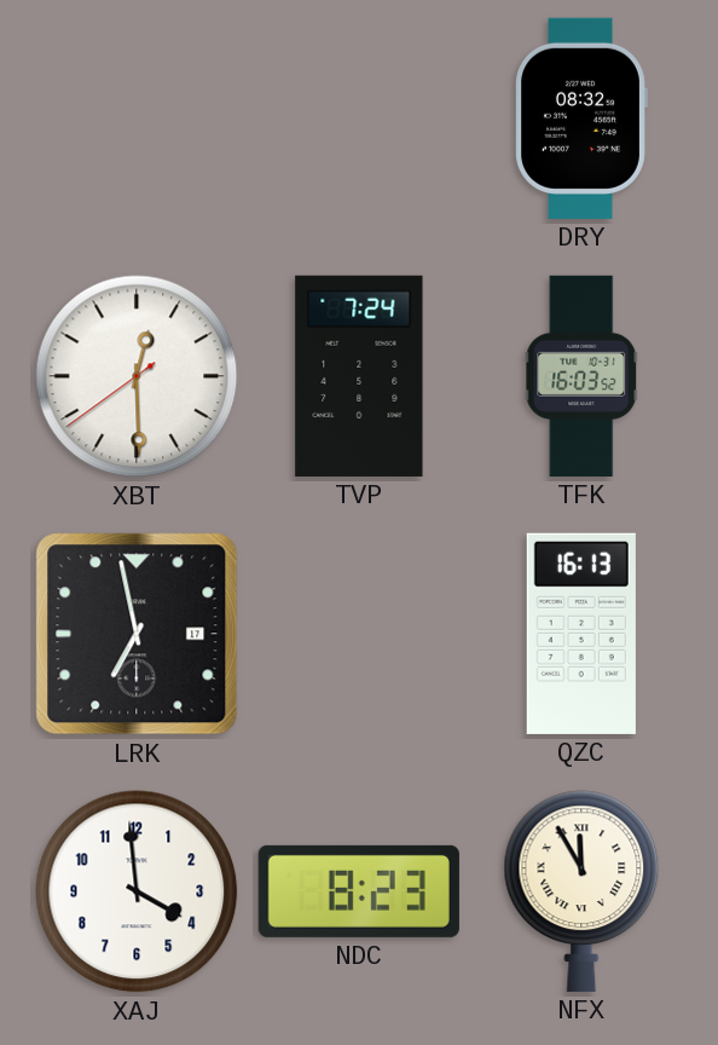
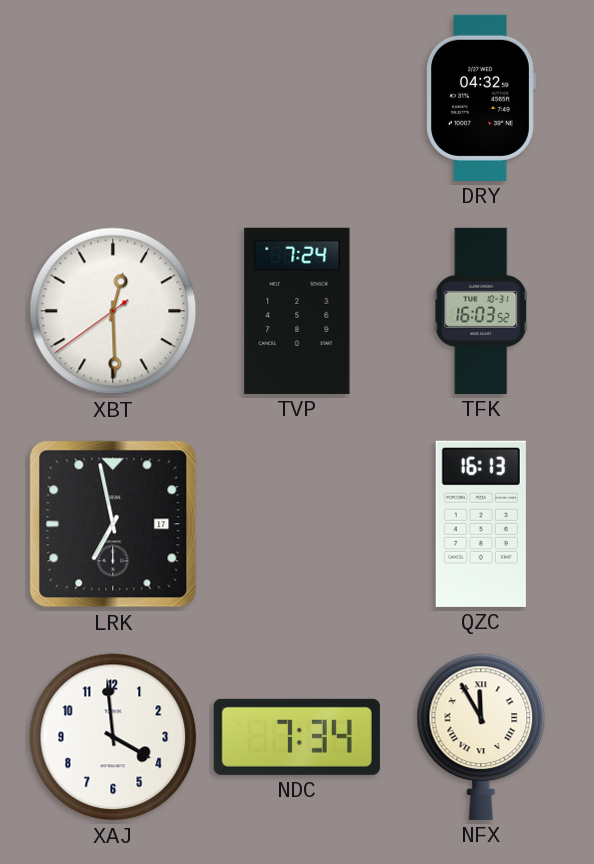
DRY: 08:32 -> 04:32
NDC: 8:23 -> 7:34
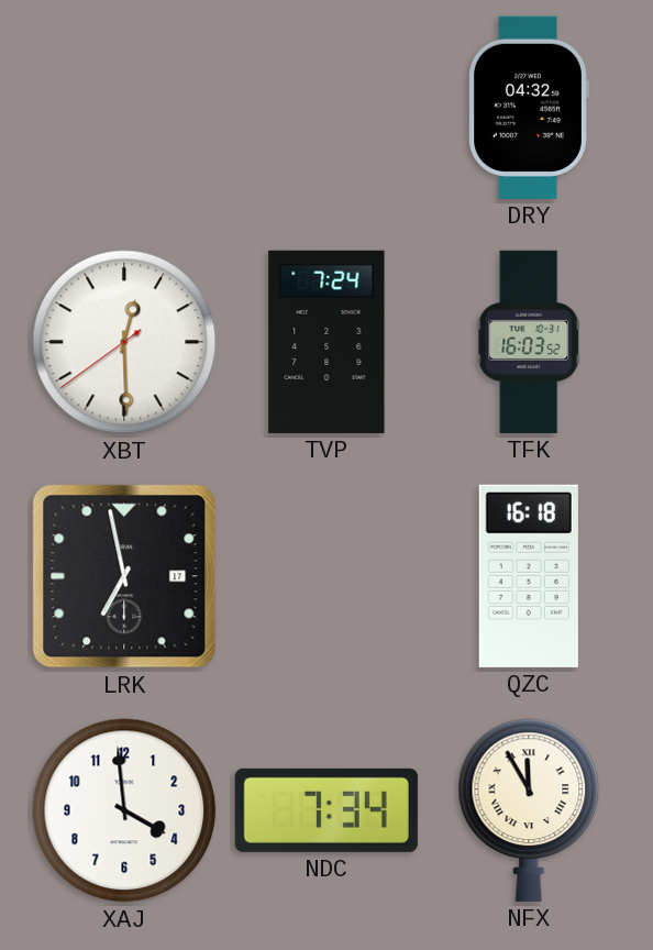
QZC: 16:13 -> 16:18
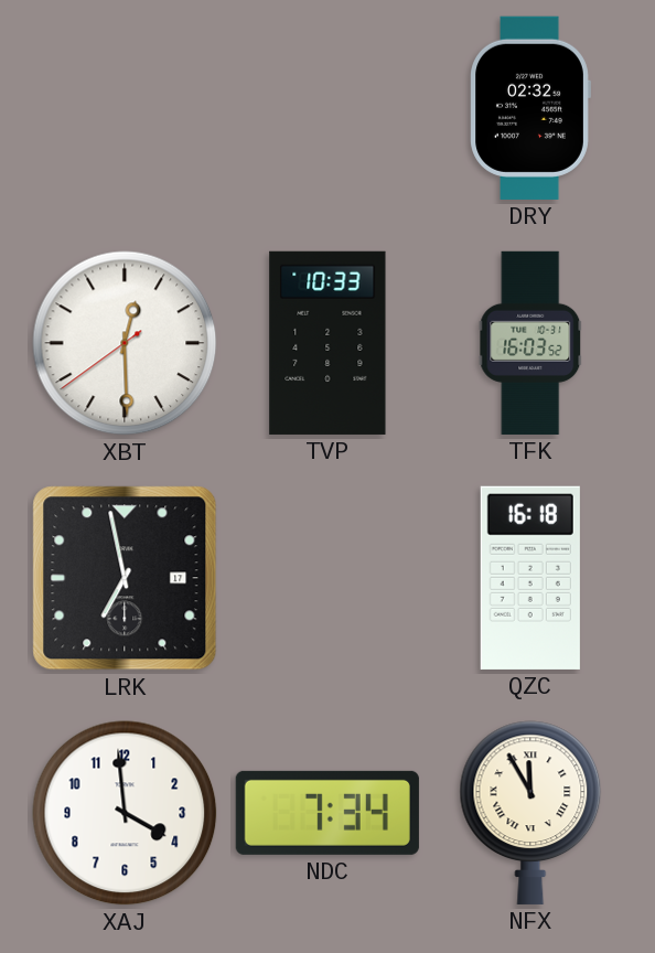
DRY: 04:32 -> 02:32
TVP: 7:24 -> 10:33
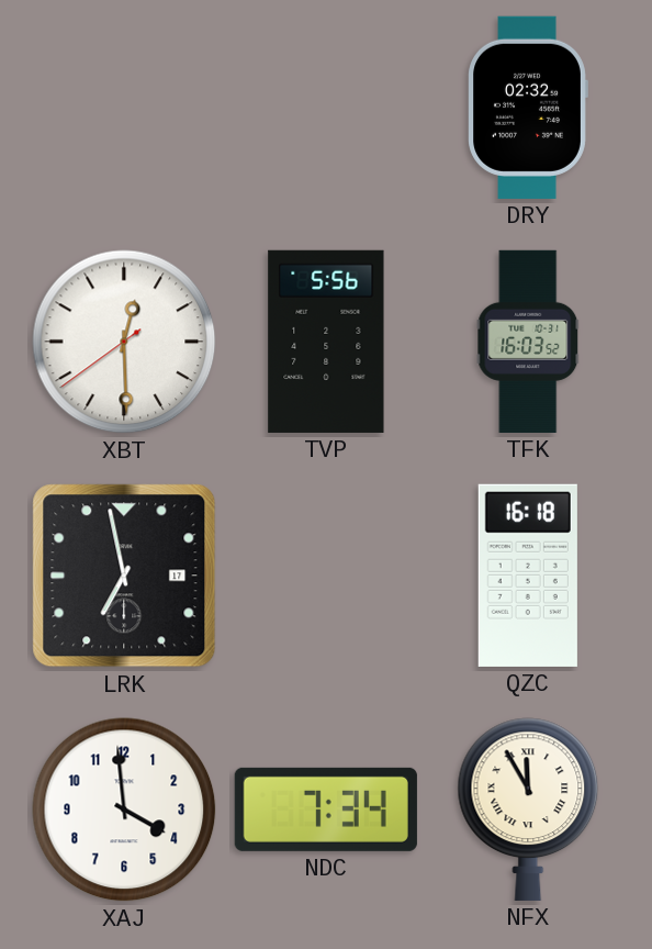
TVP: 10:33 -> 5:56
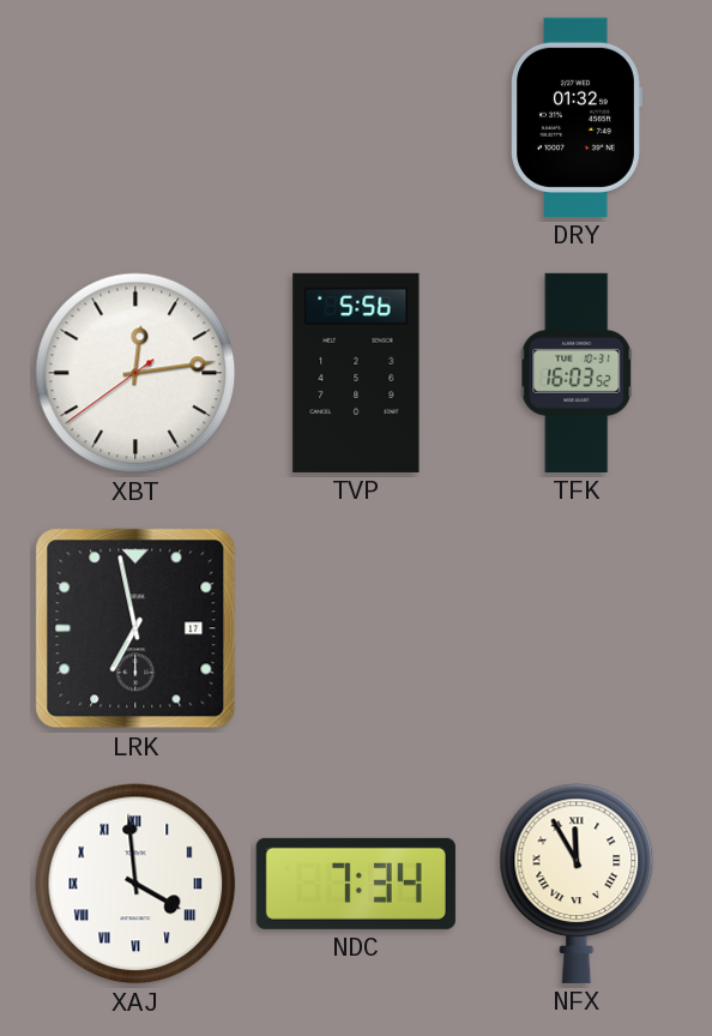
DRY: 02:32 -> 01:32
XBT: 12:29 -> 12:13
QZC: 16:18 -> none
XAJ numerals: Arabic -> Roman
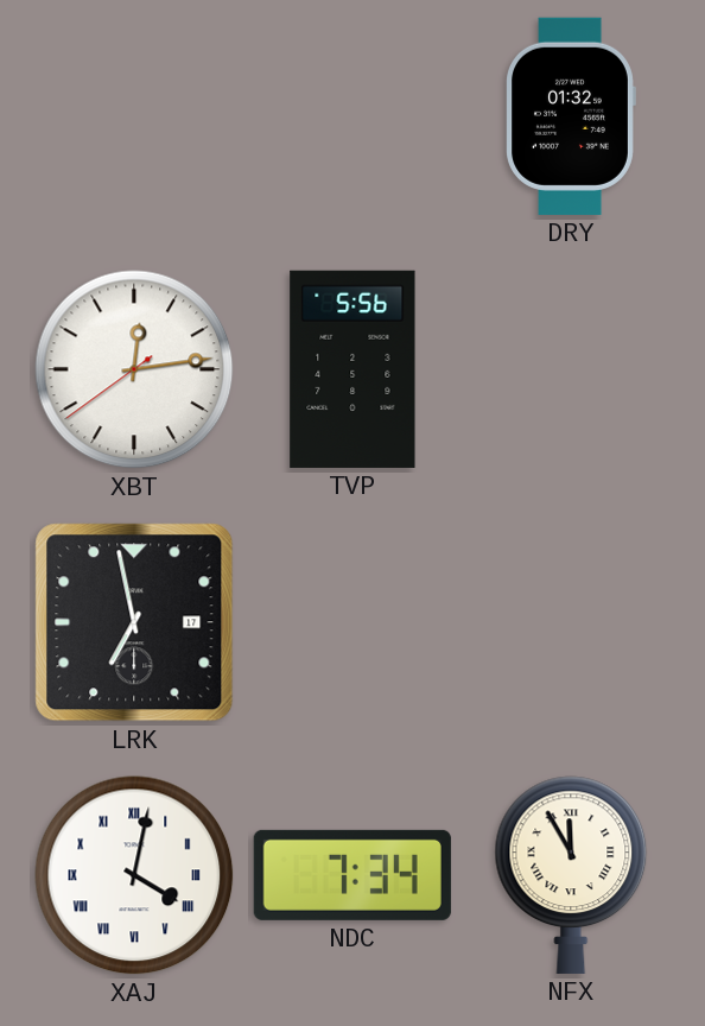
TFK: 16:03 -> none
XAJ: 3:59 -> 4:02
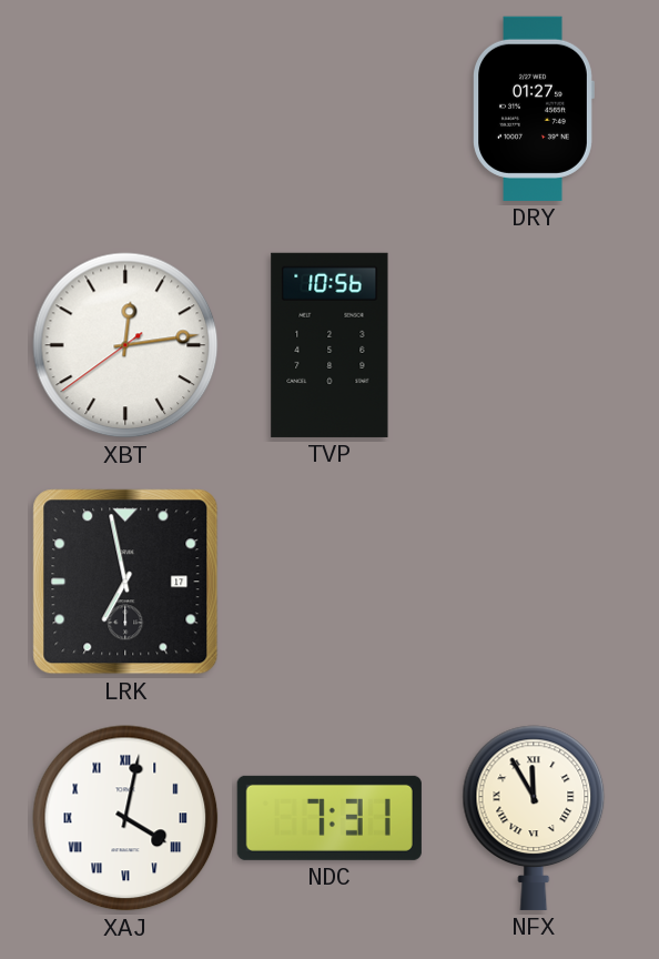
DRY: 01:32 -> 01:27
TVP: 5:56 -> 10:56
NDC: 7:34 -> 7:31
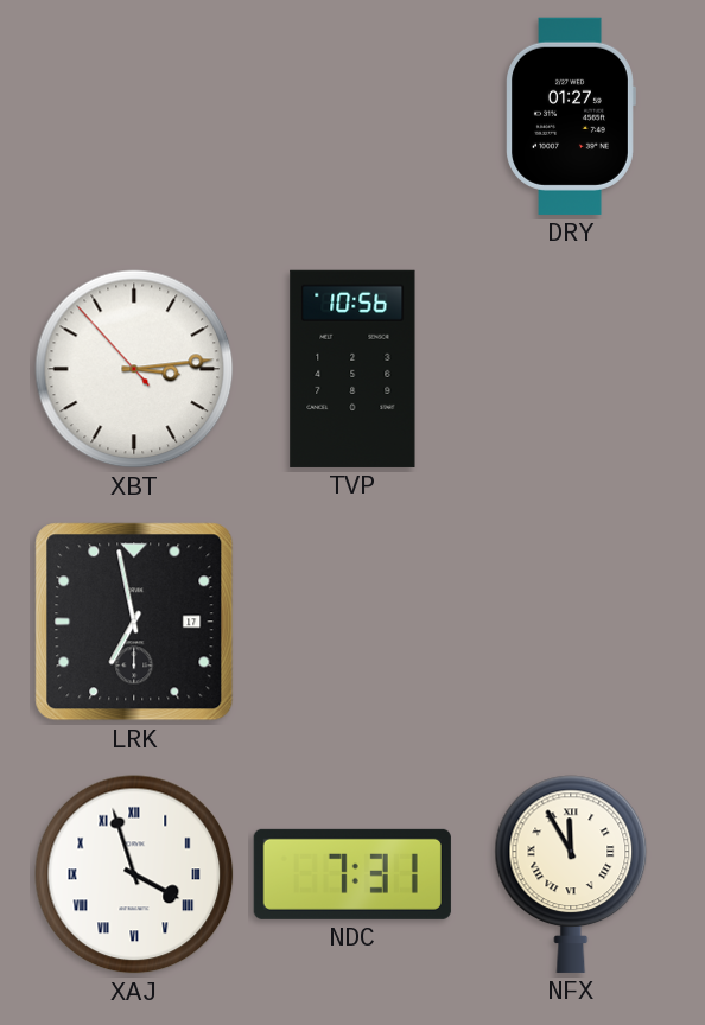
XBT: 12:13 -> 3:13
XAJ: 4:02 -> 3:57
